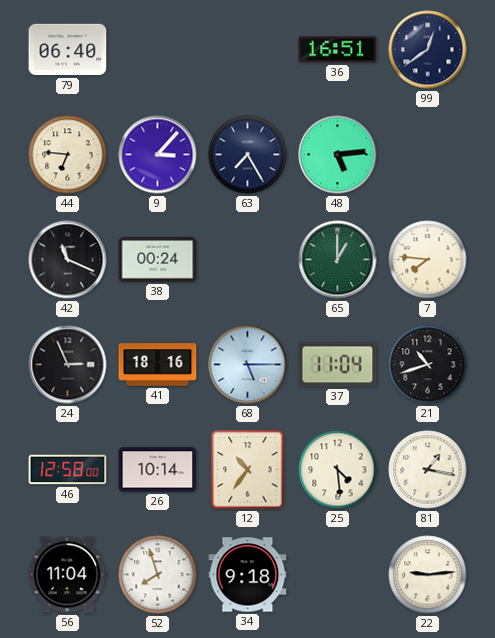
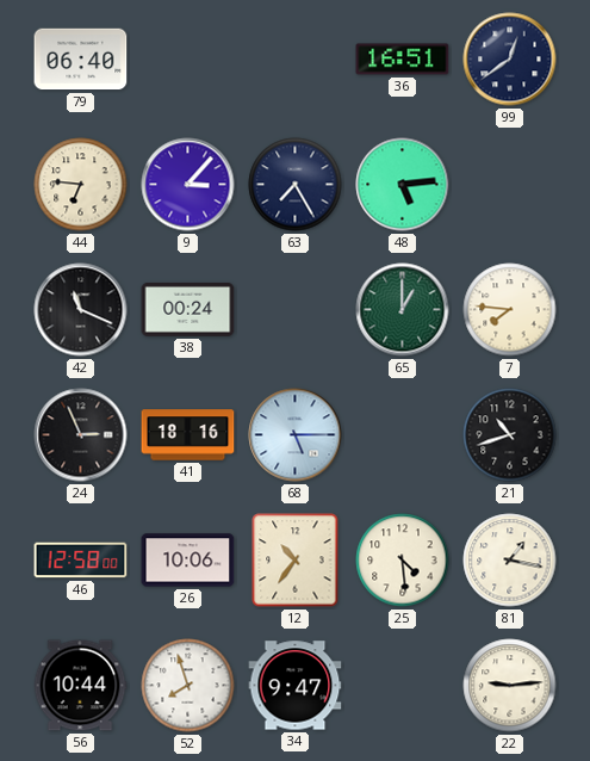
37: 11:04 -> none
26: 10:14 -> 10:06
56: 11:04 -> 10:44
34: 9:18 -> 9:47
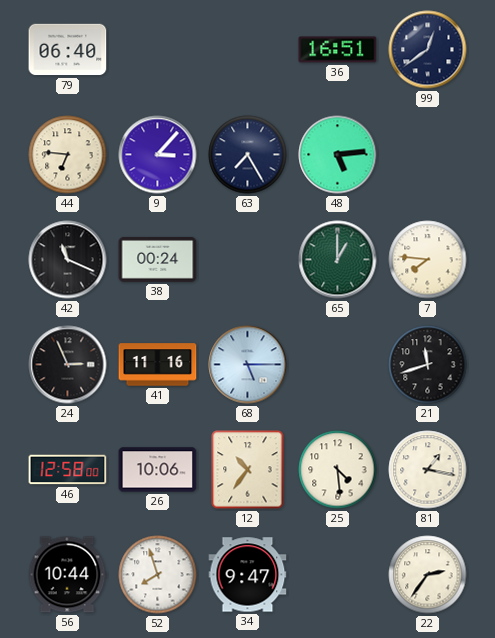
41: 18:16 -> 11:16
21: 10:42 -> 11:42
22: 9:14 -> 2:36
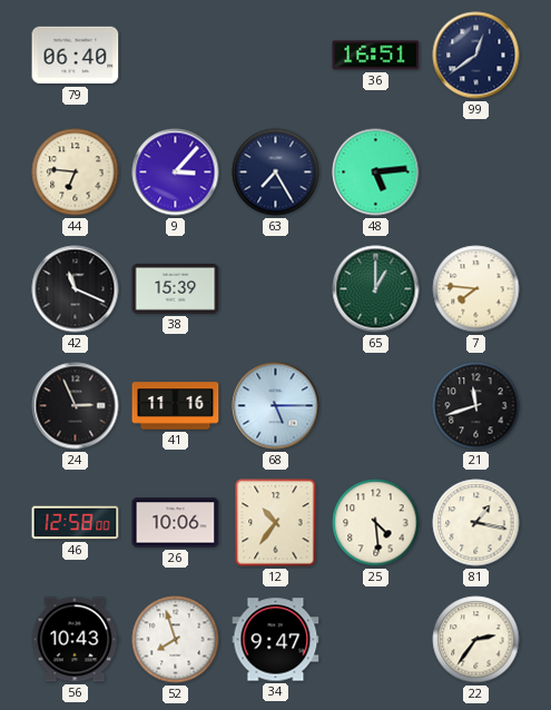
38: 00:24 -> 15:39
56: 10:44 -> 10:43
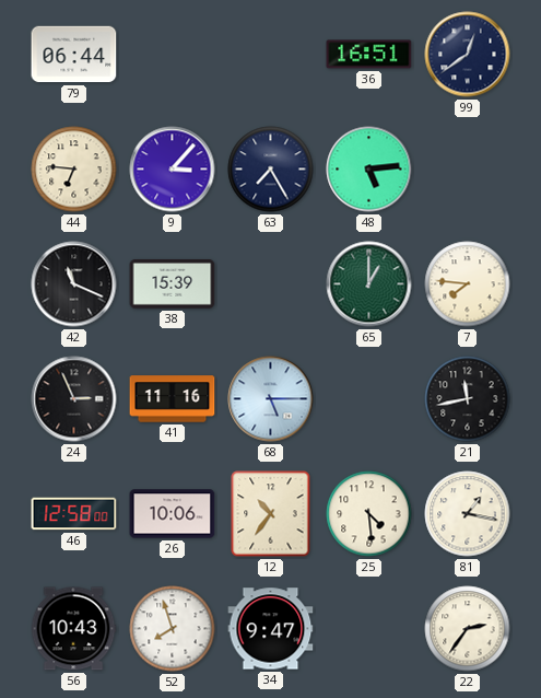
79: 06:40 -> 06:44
21: 11:42 -> 11:43
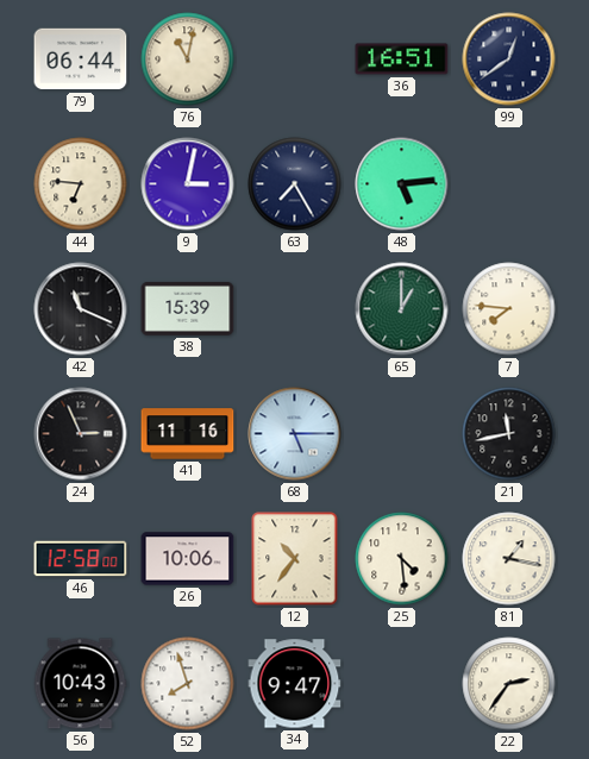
76: none -> 11:02
9: 3:07 -> 3:02
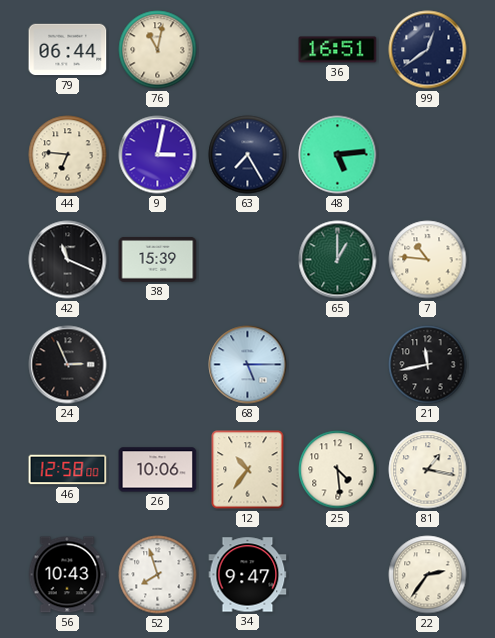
7: 7:46 -> 10:46
41: 11:16 -> none
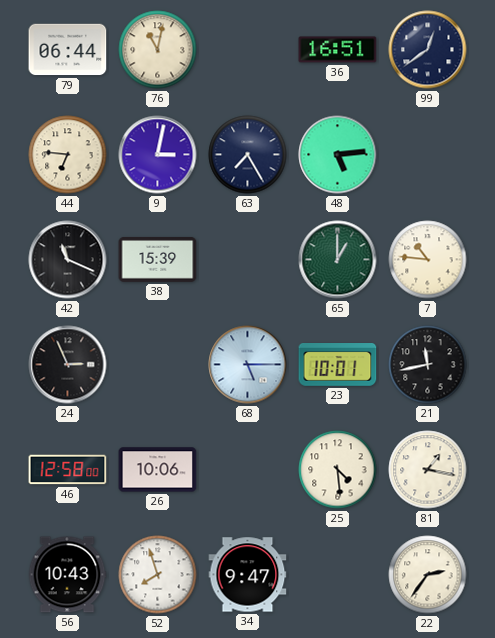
23: none -> 10:01
12: 10:36 -> none
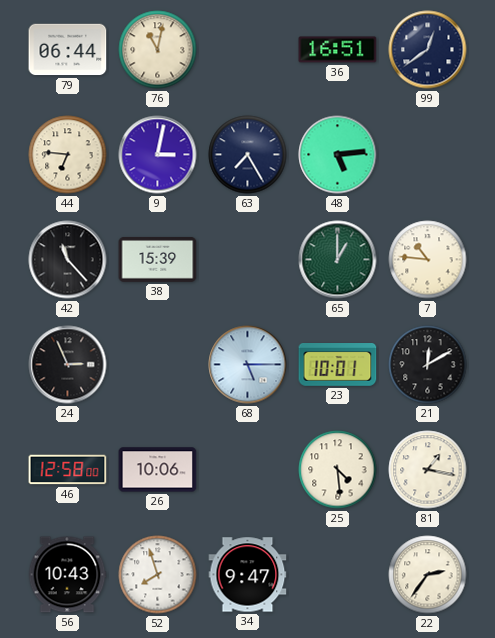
42: 11:19 -> 11:23
21: 11:43 -> 12:10
